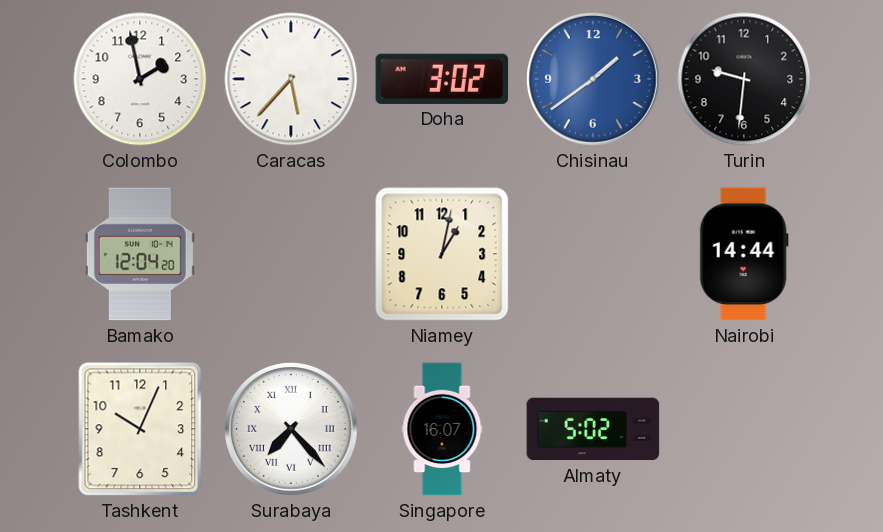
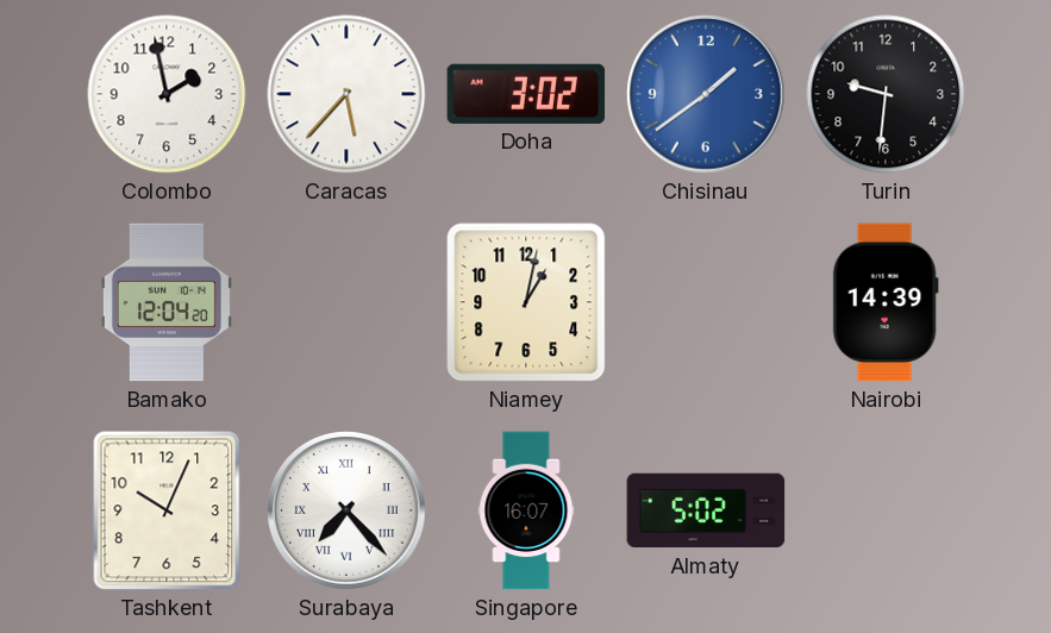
Nairobi: 14:44 -> 14:39
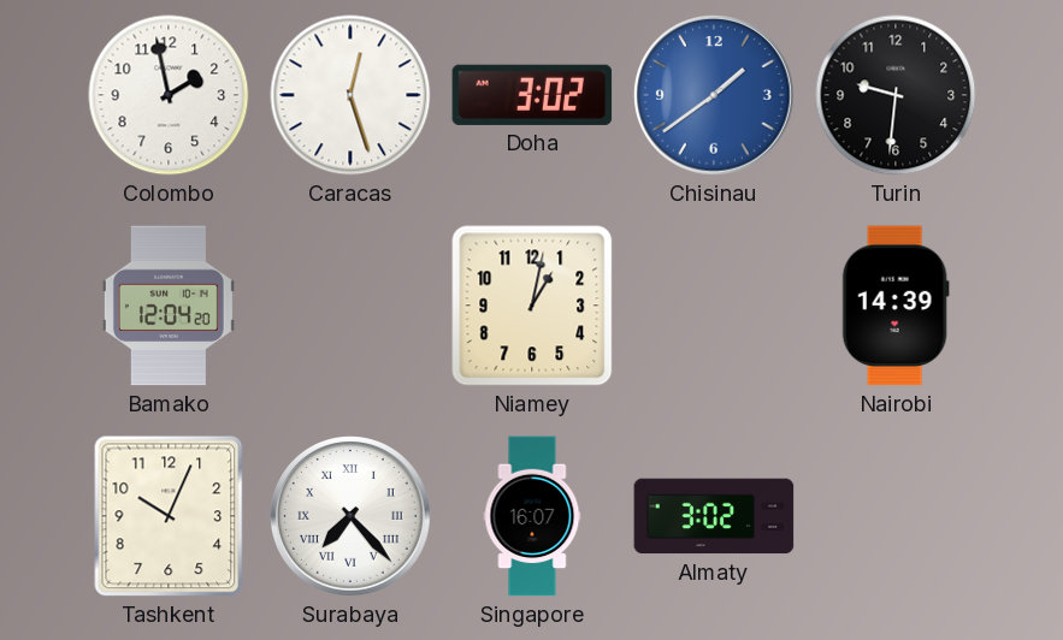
Caracas: 5:37 -> 12:27
Almaty: 5:02 -> 3:02
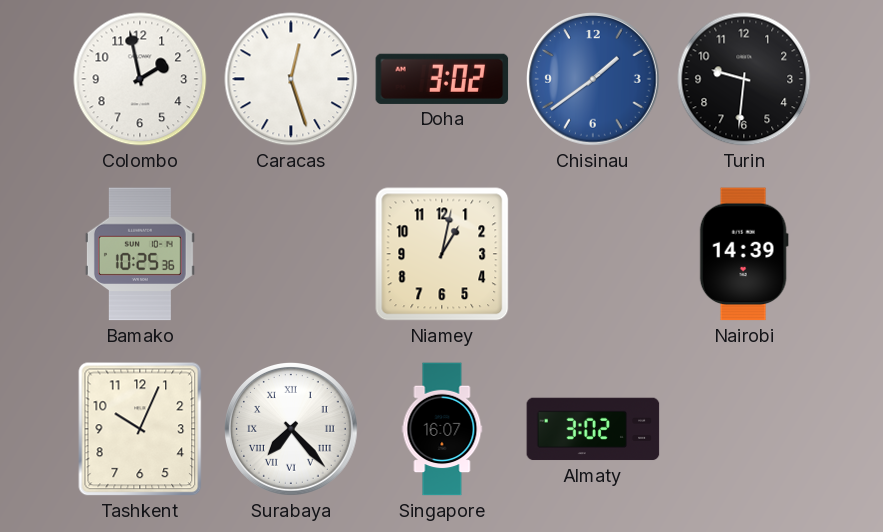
Bamako: 12:04 -> 10:25
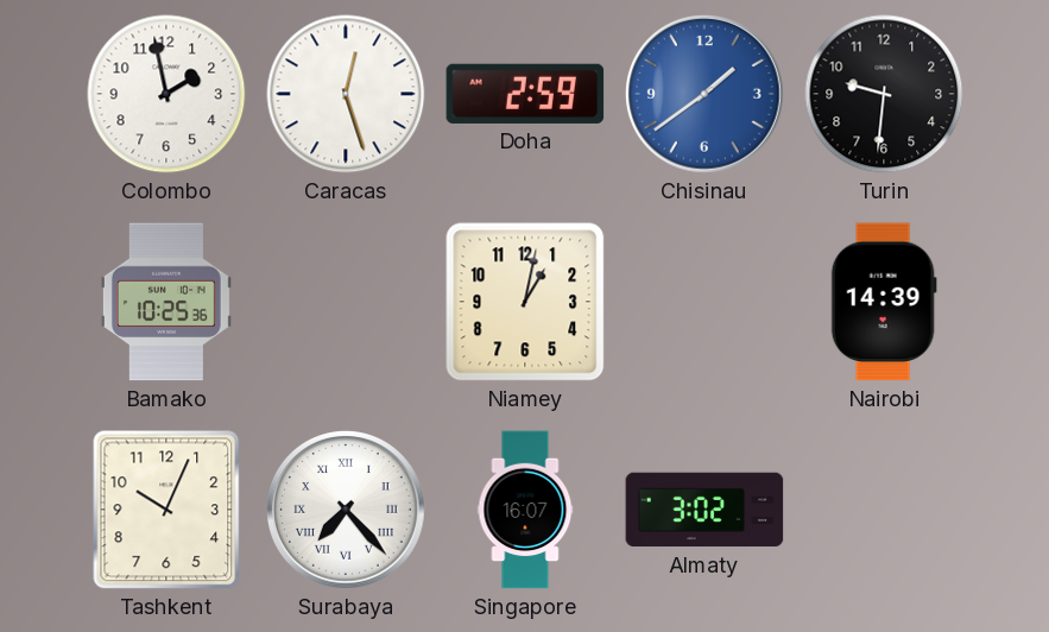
Doha: 3:02 -> 2:59
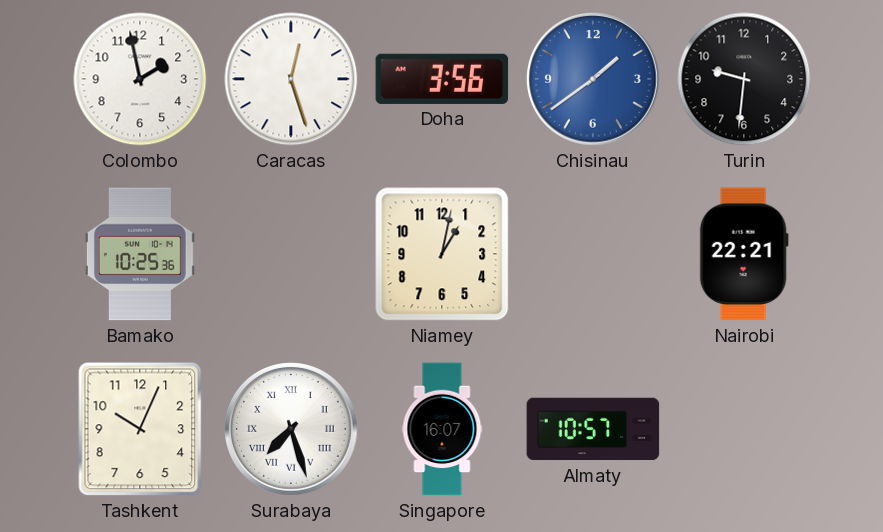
Doha: 2:59 -> 3:56
Nairobi: 14:39 -> 22:21
Surabaya: 7:23 -> 7:27
Almaty: 3:02 -> 10:57
